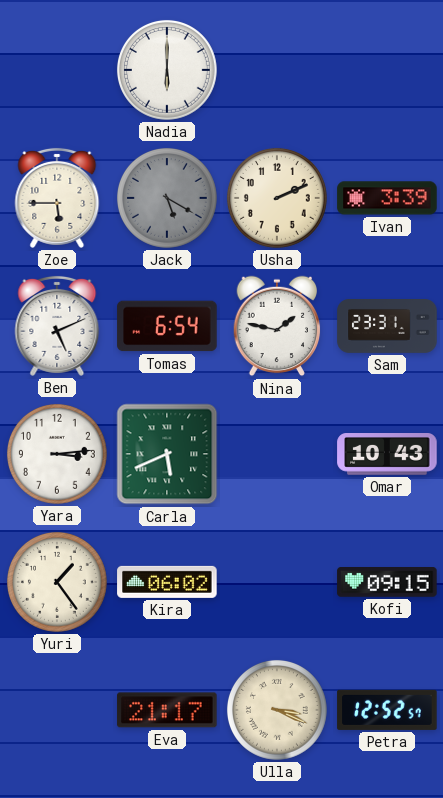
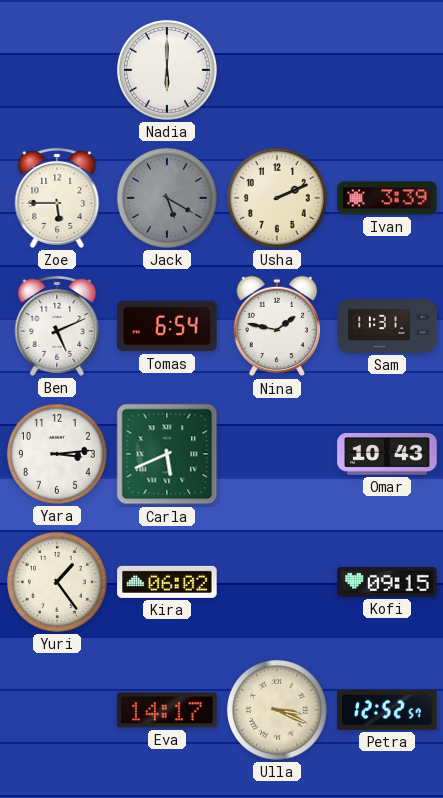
Sam: 23:31 -> 11:31
Eva: 21:17 -> 14:17
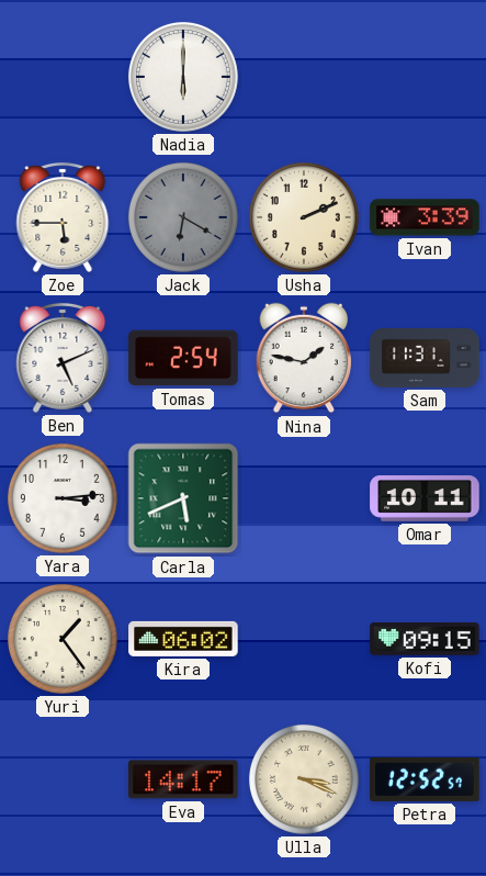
Jack: 5:20 -> 6:20
Tomas: 6:54 -> 2:54
Omar: 10:43 -> 10:11
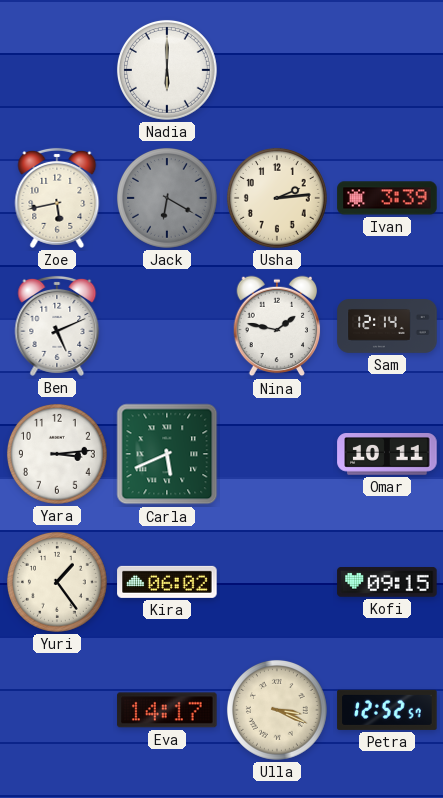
Zoe: 5:45 -> 5:43
Usha: 2:11 -> 2:14
Tomas: 2:54 -> none
Sam: 11:31 -> 12:14
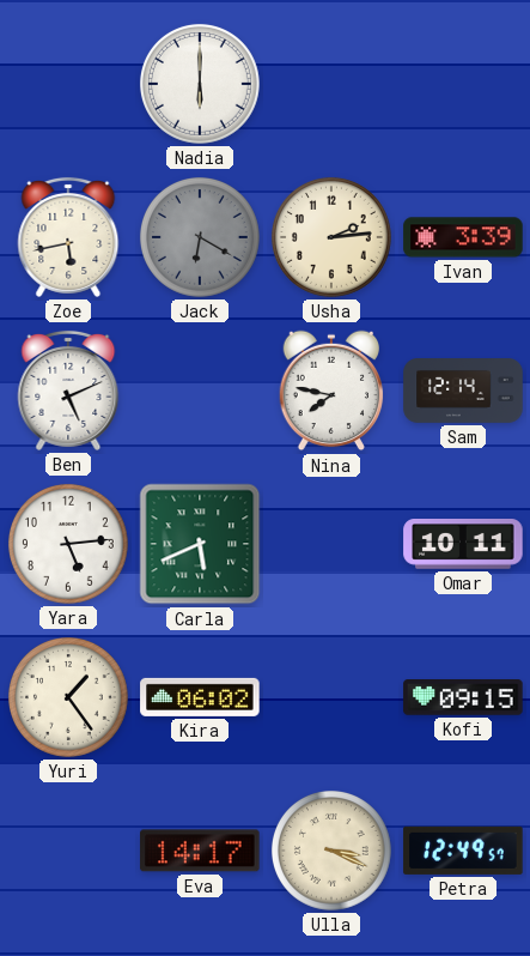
Nina: 1:47 -> 7:47
Yara: 3:14 -> 5:14
Petra: 12:52 -> 12:49
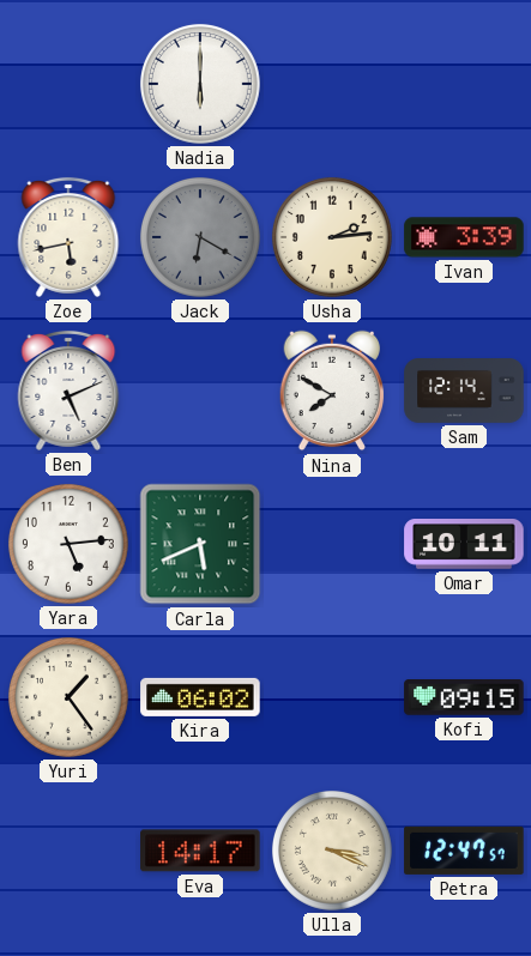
Nina: 7:47 -> 7:50
Petra: 12:49 -> 12:47
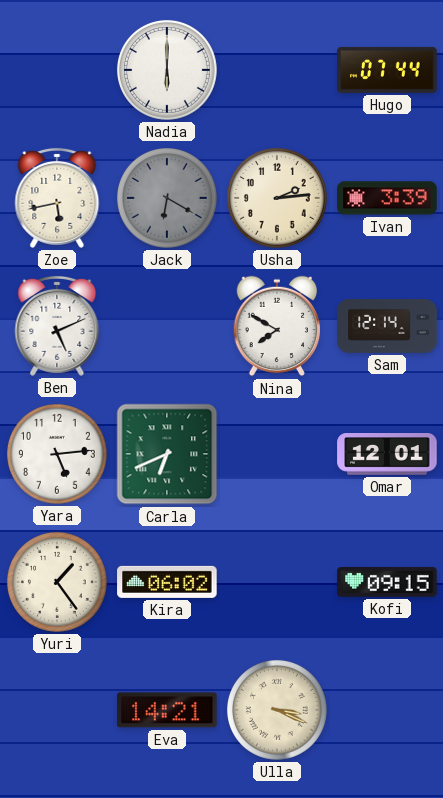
Hugo: none -> 07:44
Carla: 5:41 -> 6:41
Omar: 10:11 -> 12:01
Eva: 14:17 -> 14:21
Petra: 12:47 -> none
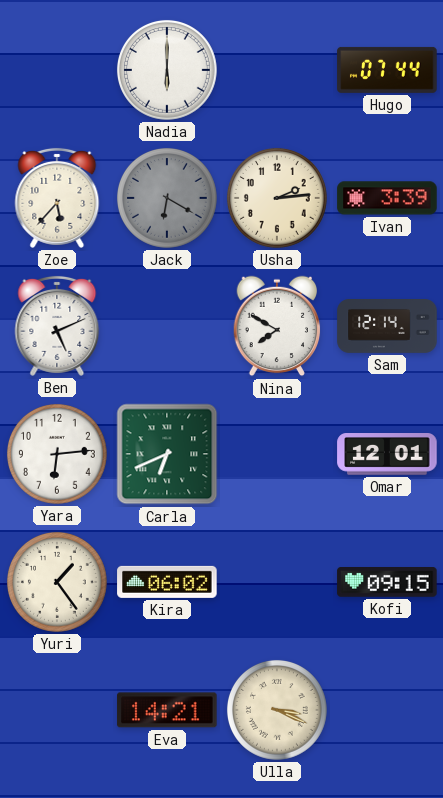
Zoe: 5:43 -> 5:37
Yara: 5:14 -> 6:14
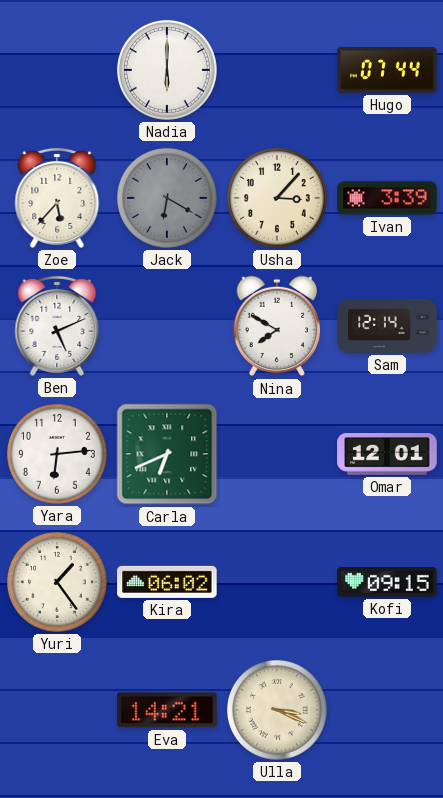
Usha: 2:14 -> 3:07
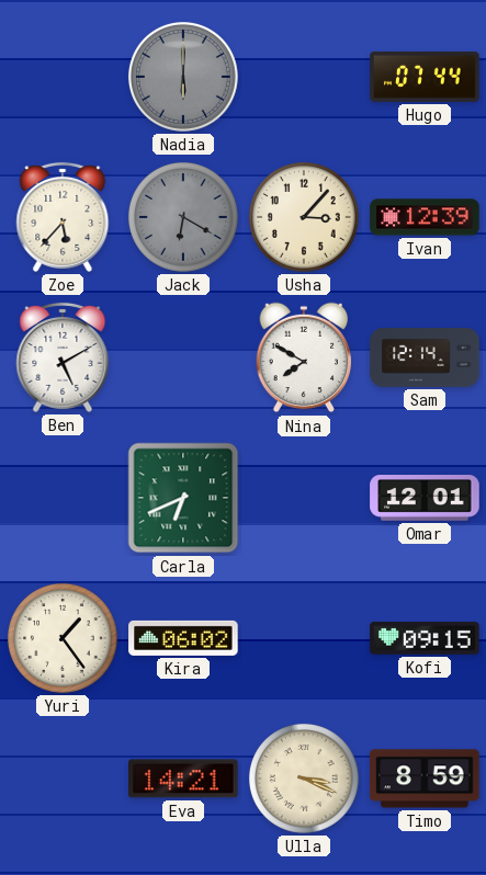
Nadia dial: white -> grey
Ivan: 3:39 -> 12:39
Ben: 5:11 -> 5:10
Yara: 6:14 -> none
Timo: none -> 8:59
